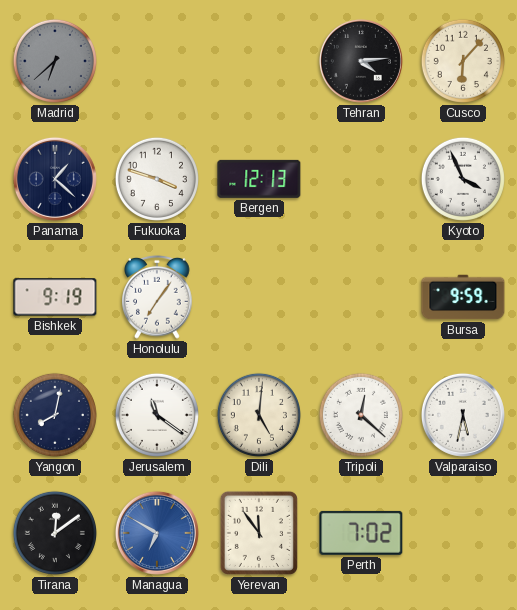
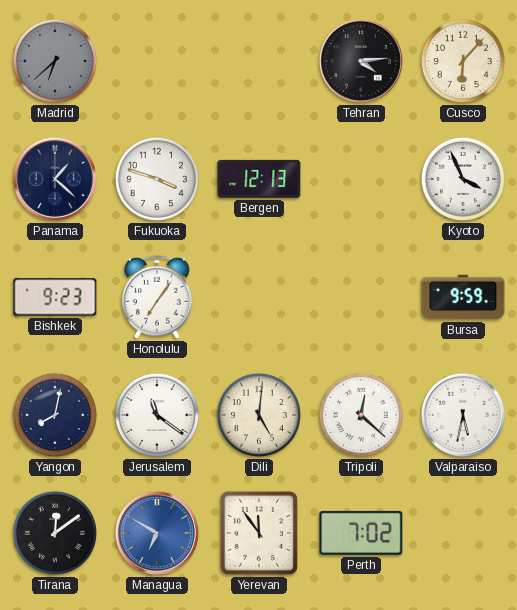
Bishkek: 9:19 -> 9:23
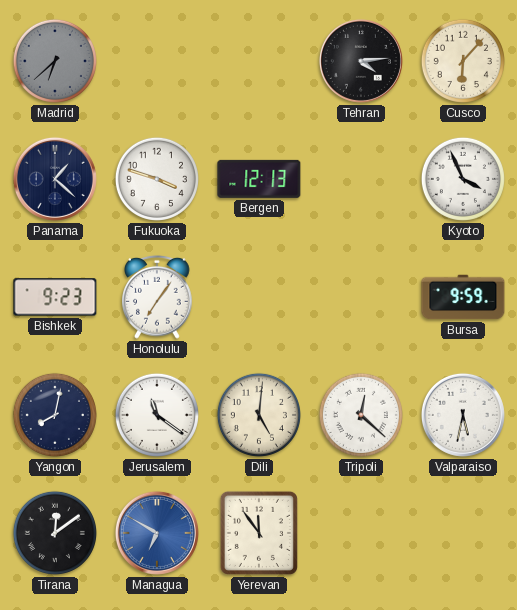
Perth: 7:02 -> none
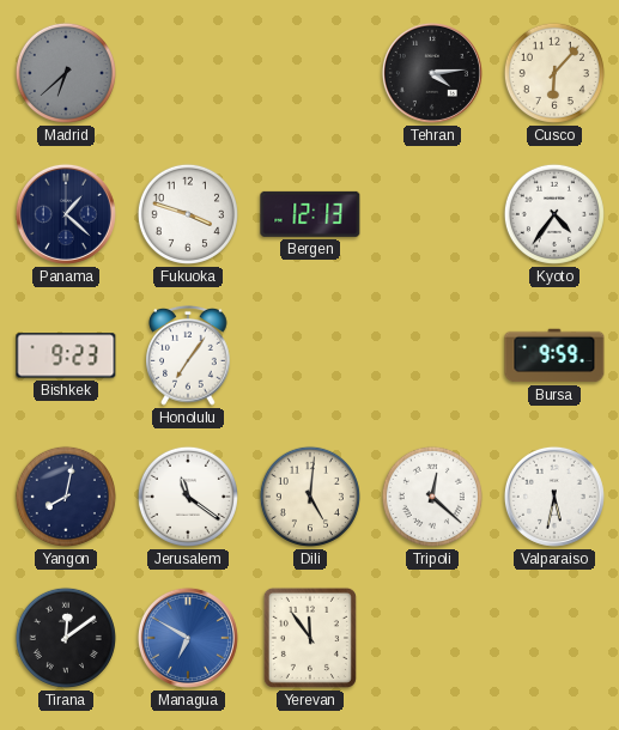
Kyoto: 3:56 -> 4:36
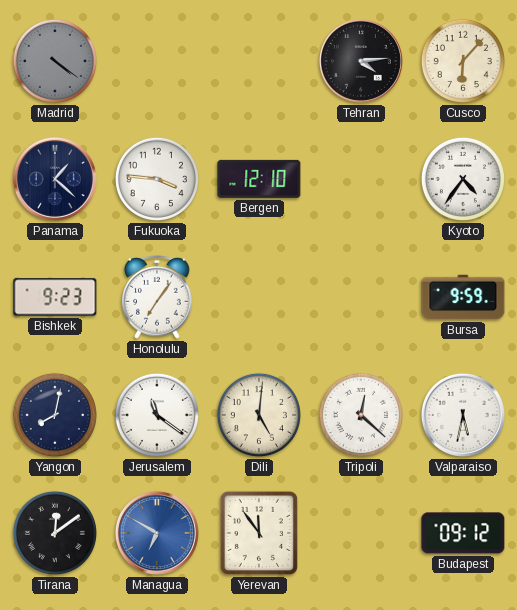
Madrid: 6:38 -> 4:21
Fukuoka: 3:48 -> 3:46
Bergen: 12:13 -> 12:10
Budapest: none -> 09:12
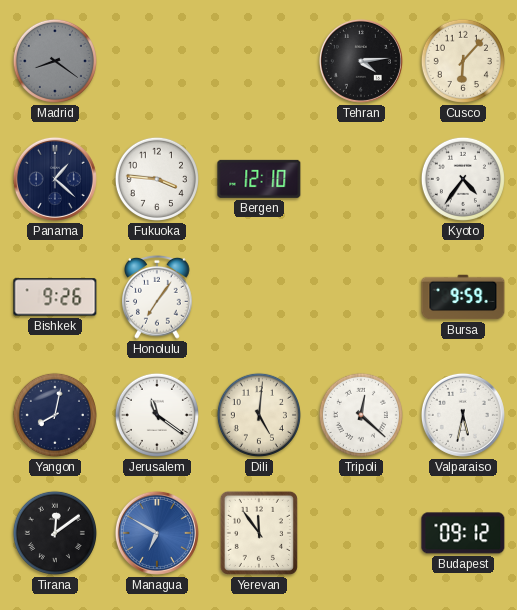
Madrid: 4:21 -> 8:21
Bishkek: 9:23 -> 9:26
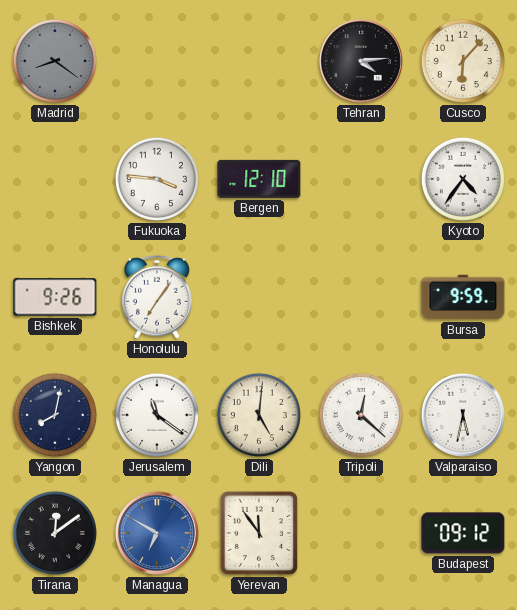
Panama: 1:22 -> none
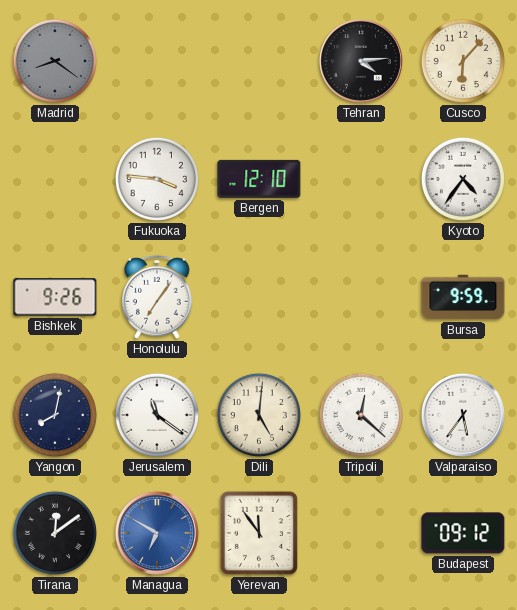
Valparaiso: 5:32 -> 5:36
